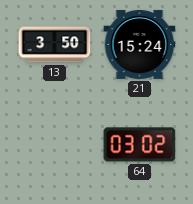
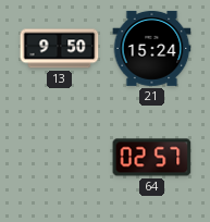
13: 3:50 -> 9:50
64: 03:02 -> 02:57
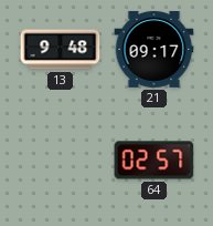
13: 9:50 -> 9:48
21: 15:24 -> 09:17
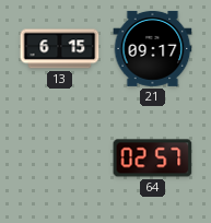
13: 9:48 -> 6:15
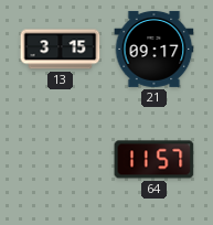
13: 6:15 -> 3:15
64: 02:57 -> 11:57
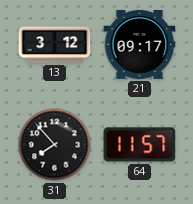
13: 3:15 -> 3:12
31: none -> 7:53
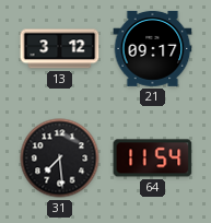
31: 7:53 -> 7:29
64: 11:57 -> 11:54
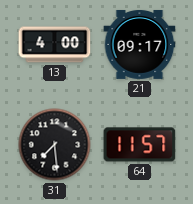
13: 3:12 -> 4:00
64: 11:54 -> 11:57
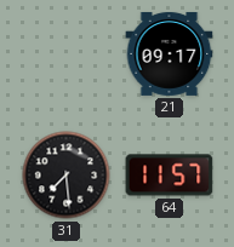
13: 4:00 -> none
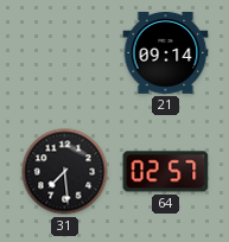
21: 09:17 -> 09:14
64: 11:57 -> 02:57
